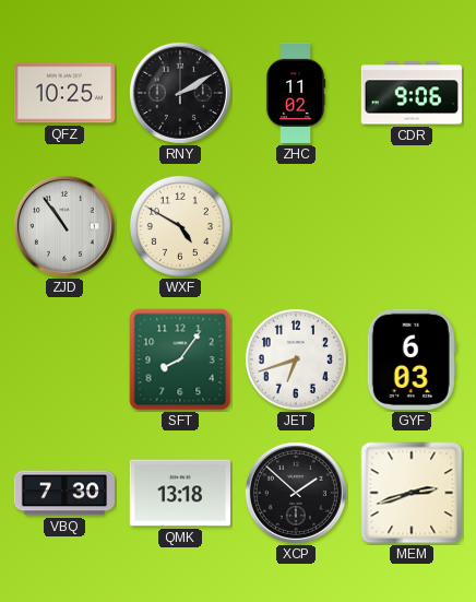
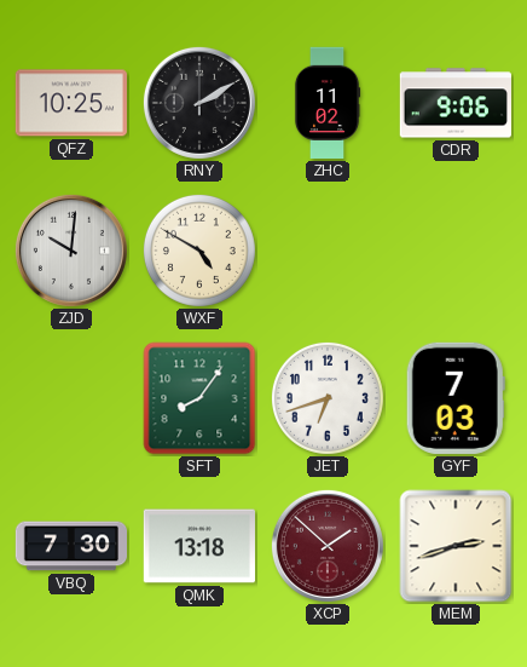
ZJD: 10:54 -> 10:01
GYF: 6:03 -> 7:03
XCP dial: black -> burgundy
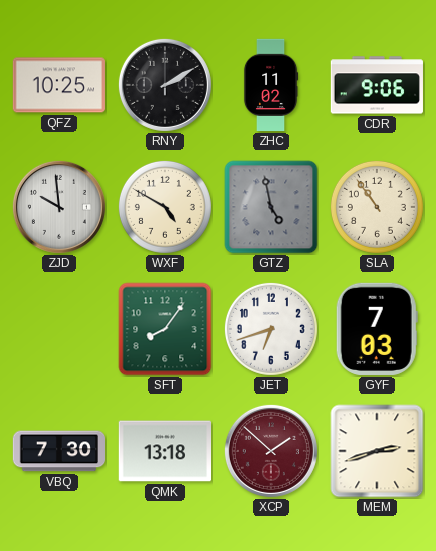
ZJD: 10:01 -> 9:59
GTZ: none -> 4:58
SLA: none -> 10:54
